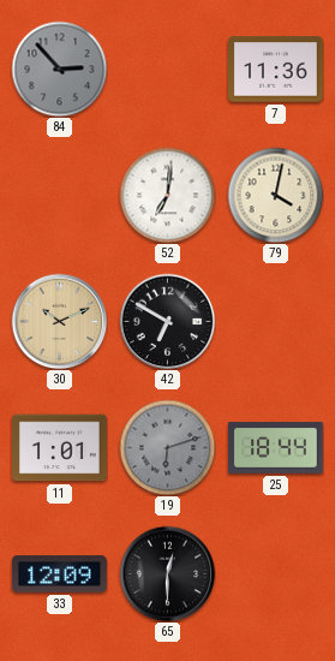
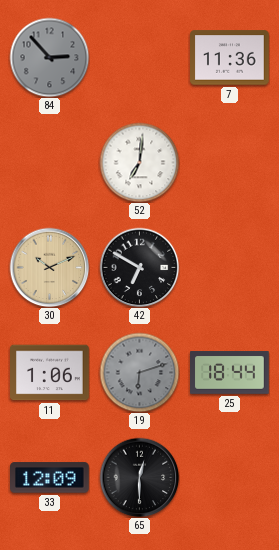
79: 4:02 -> none
11: 1:01 -> 1:06
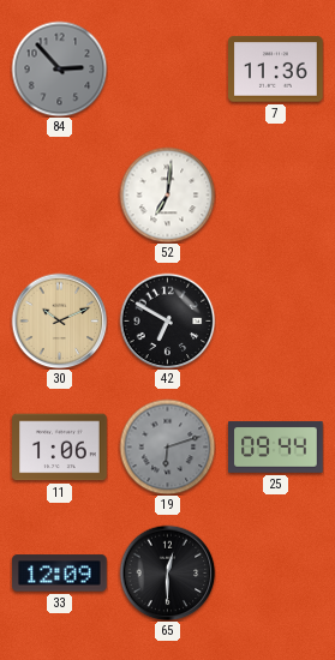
25: 18:44 -> 09:44
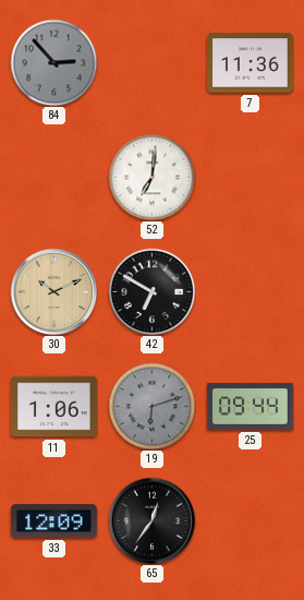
65: 12:30 -> 12:36
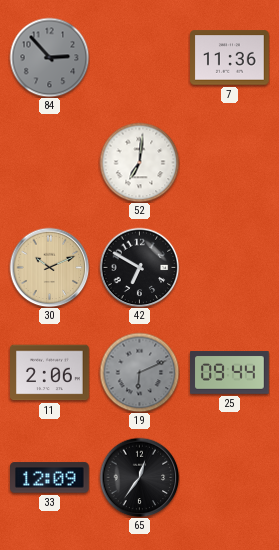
11: 1:06 -> 2:06
19: 6:12 -> 6:11
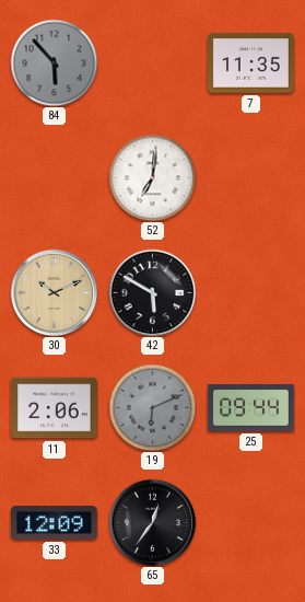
84: 2:53 -> 5:53
7: 11:36 -> 11:35
42: 6:50 -> 5:50
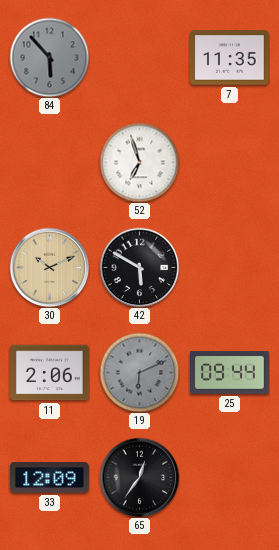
52: 7:01 -> 6:57
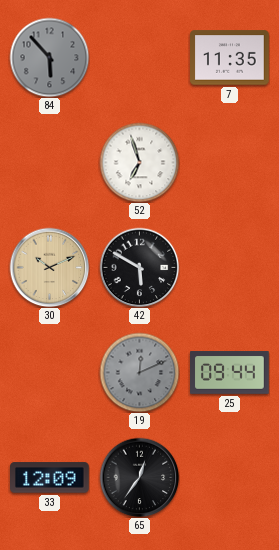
11: 2:06 -> none
19: 6:11 -> 12:11
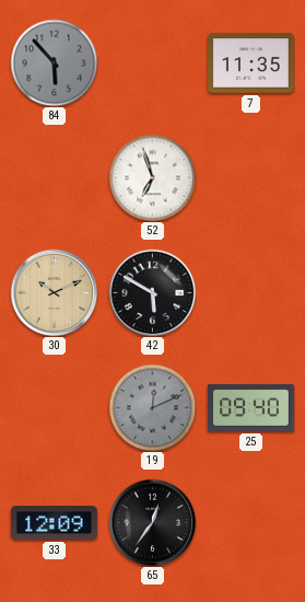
25: 09:44 -> 09:40
